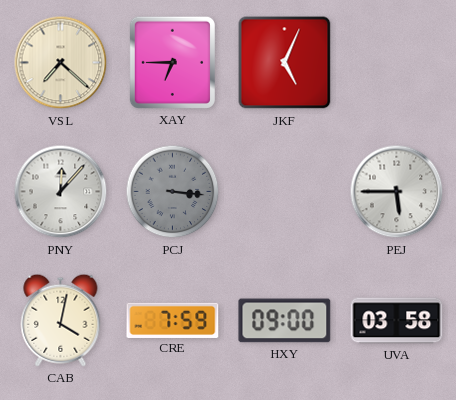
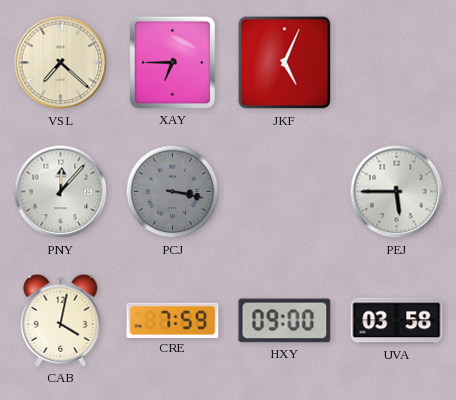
PCJ: 3:16 -> 3:17
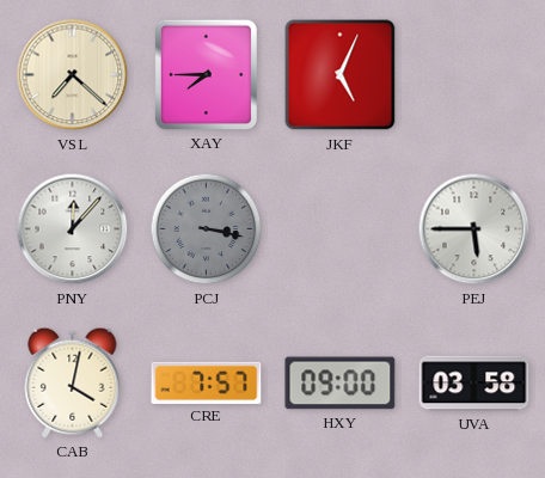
XAY: 6:45 -> 7:45
CRE: 7:59 -> 7:57
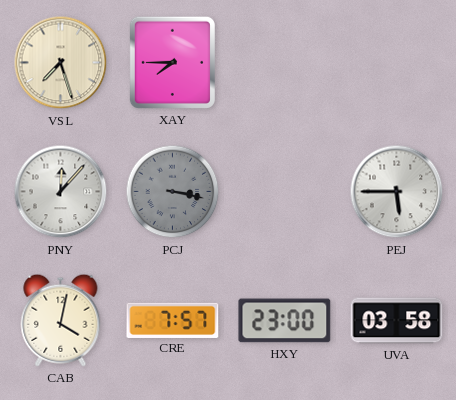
VSL: 7:22 -> 7:27
JKF: 5:04 -> none
HXY: 09:00 -> 23:00
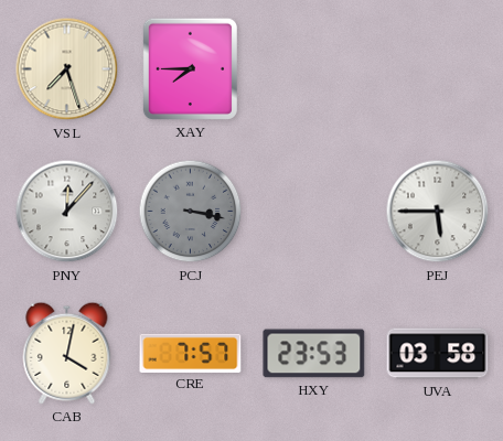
HXY: 23:00 -> 23:53
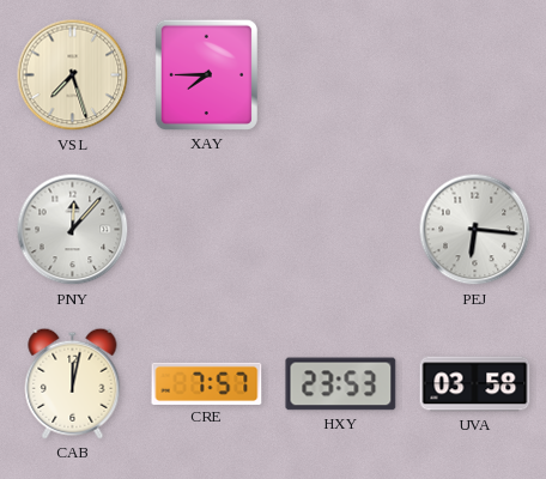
PCJ: 3:17 -> none
PEJ: 5:45 -> 6:16
CAB: 4:02 -> 12:02
